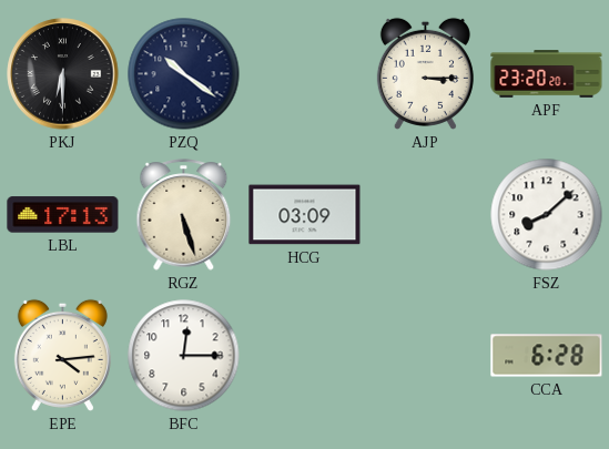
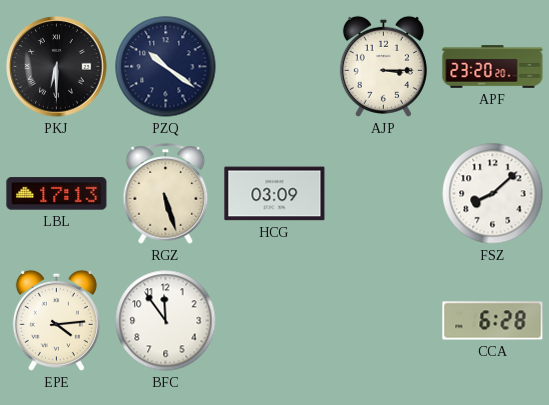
BFC: 12:15 -> 11:54
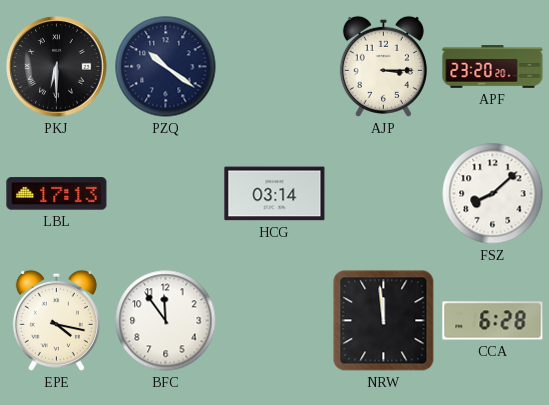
RGZ: 5:27 -> none
HCG: 03:09 -> 03:14
EPE: 4:14 -> 4:17
NRW: none -> 11:59
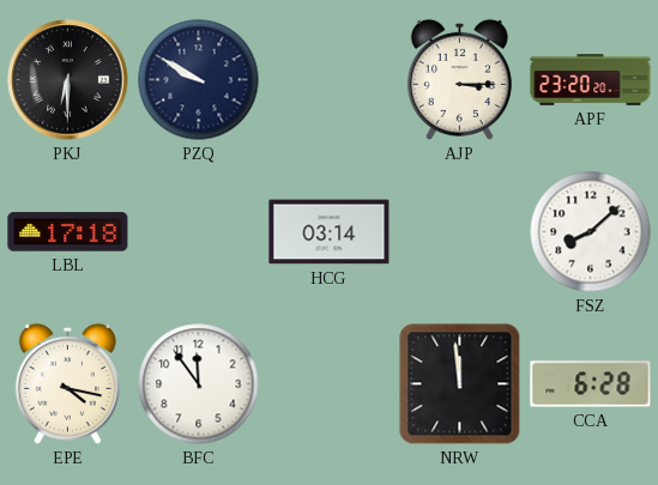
PZQ: 10:21 -> 9:50
LBL: 17:13 -> 17:18
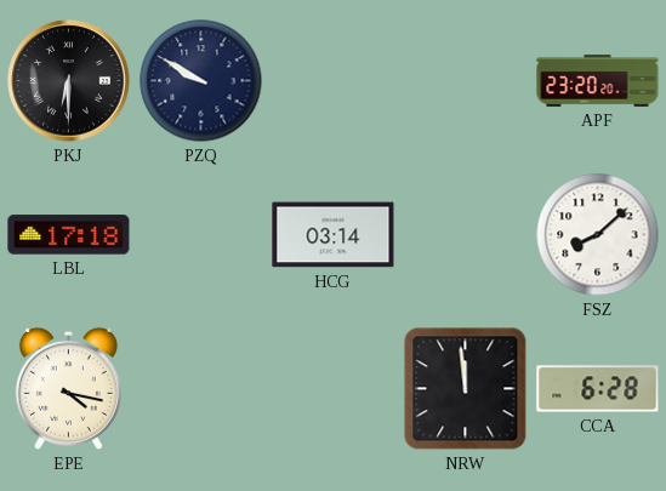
AJP: 3:15 -> none
BFC: 11:54 -> none
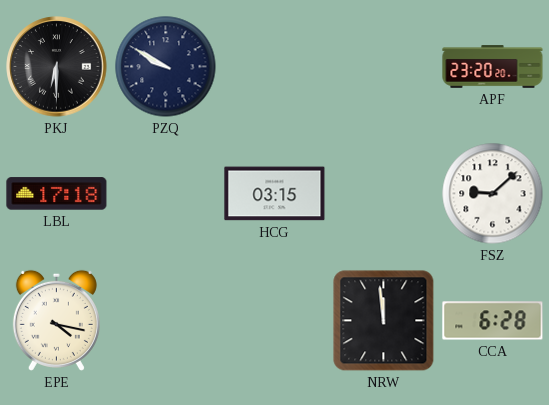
HCG: 03:14 -> 03:15
FSZ: 8:08 -> 9:08
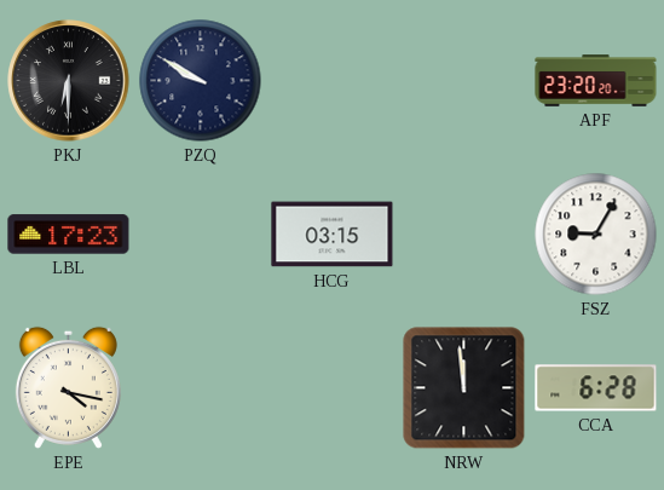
LBL: 17:18 -> 17:23
FSZ: 9:08 -> 9:05
